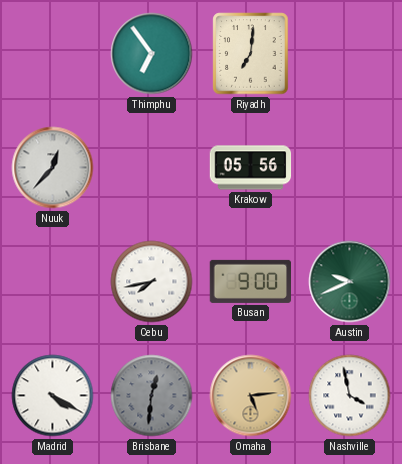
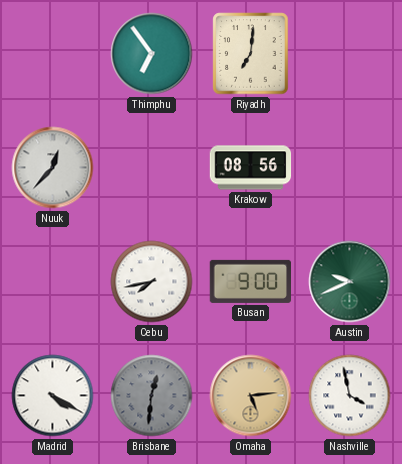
Krakow: 05:56 -> 08:56
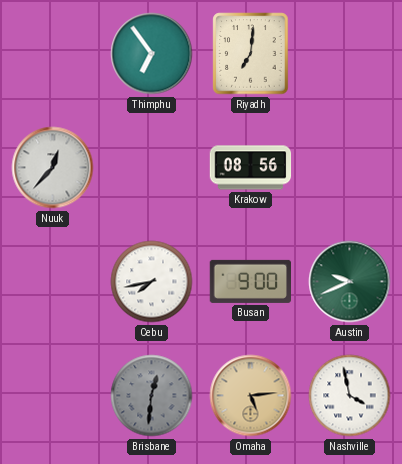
Madrid: 4:20 -> none
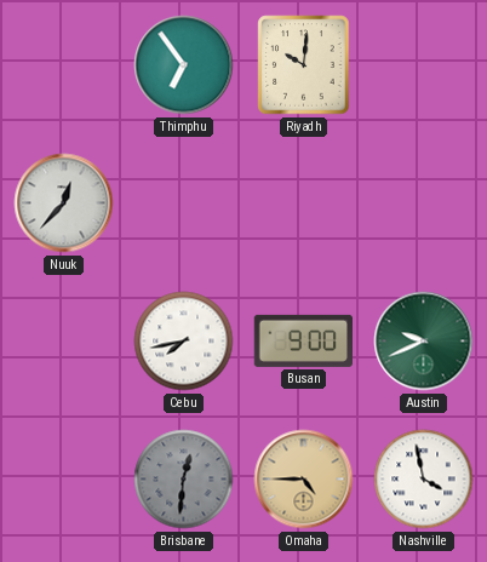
Riyadh: 7:01 -> 10:01
Krakow: 08:56 -> none
Omaha: 5:14 -> 4:45
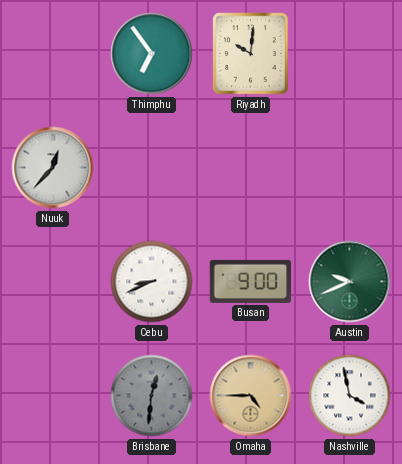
Cebu: 7:43 -> 8:41
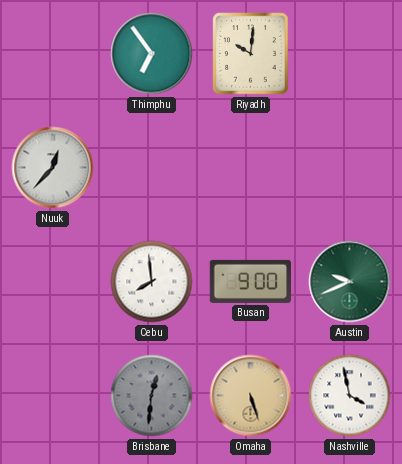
Cebu: 8:41 -> 7:59
Omaha: 4:45 -> 5:27
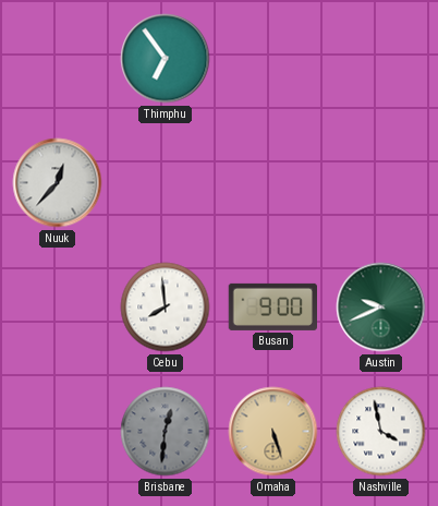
Riyadh: 10:01 -> none
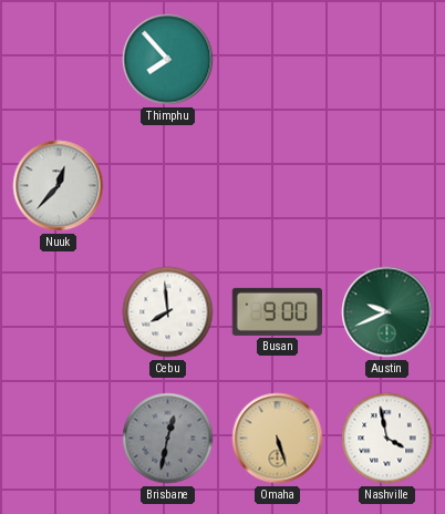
Thimphu: 6:54 -> 7:53
Brisbane: 12:31 -> 12:32
